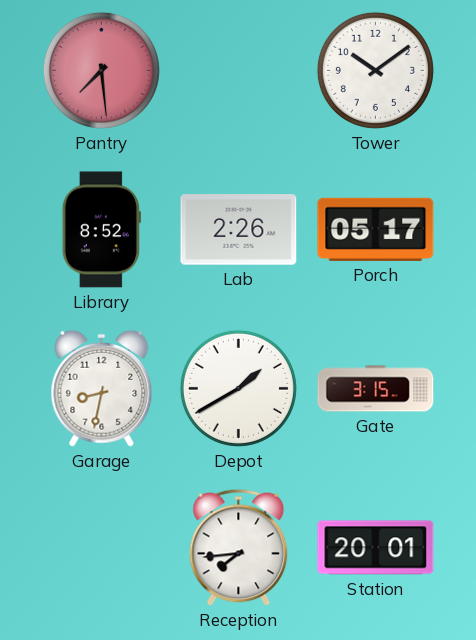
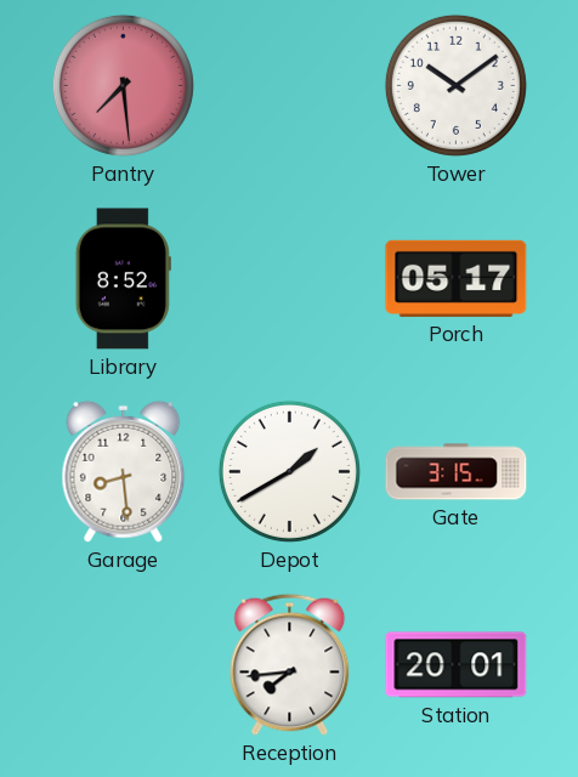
Lab: 2:26 -> none
Garage: 8:32 -> 8:29
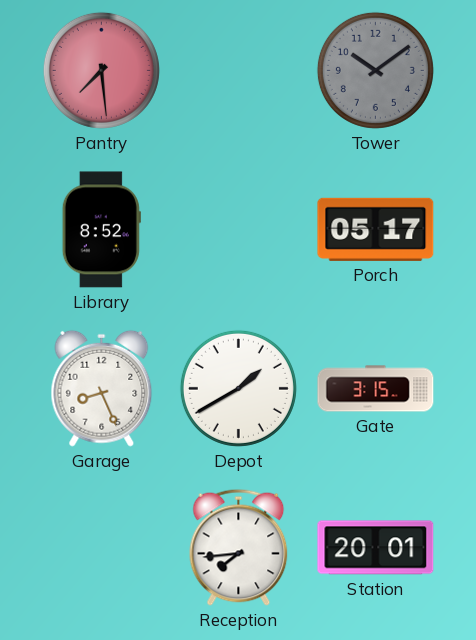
Tower dial: white -> grey
Garage: 8:29 -> 8:26
